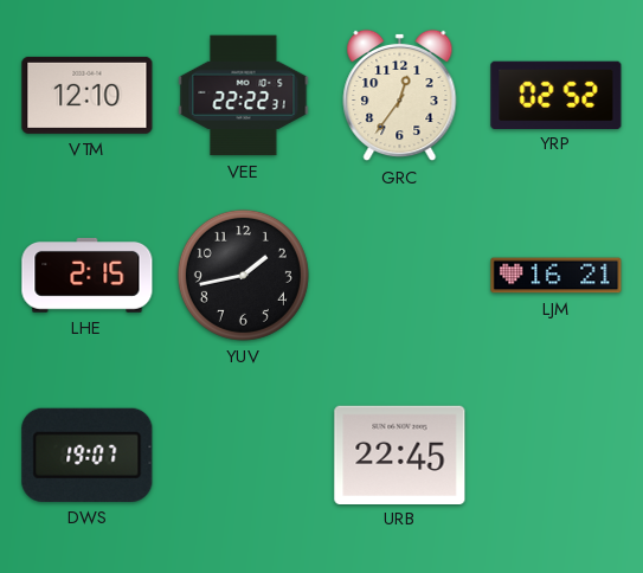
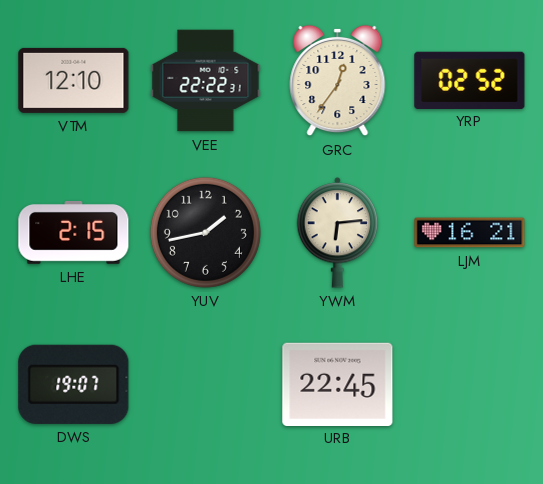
YWM: none -> 6:14
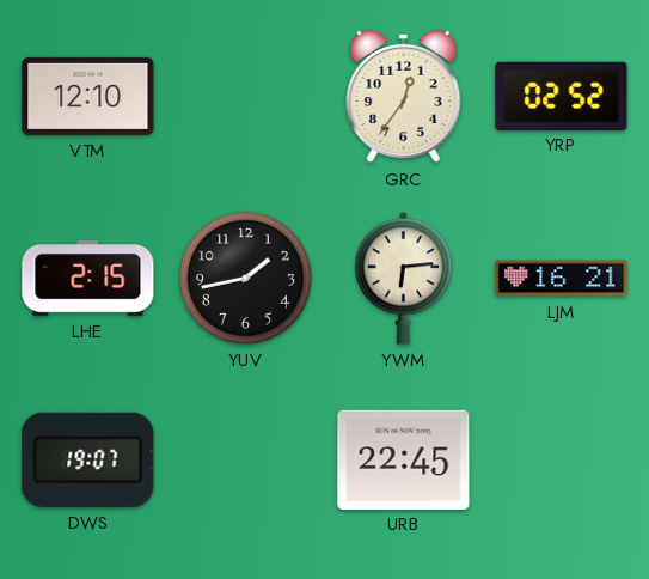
VEE: 22:22 -> none
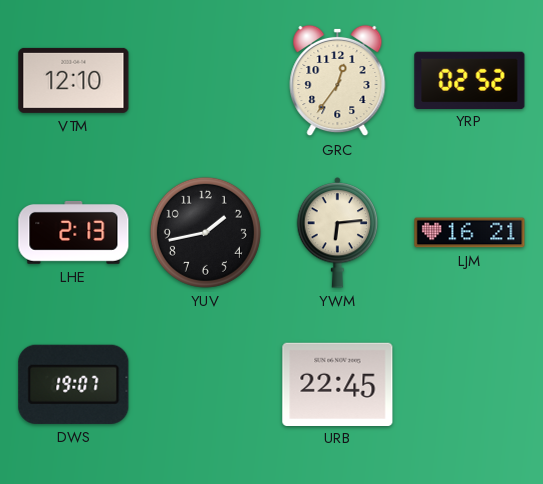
LHE: 2:15 -> 2:13
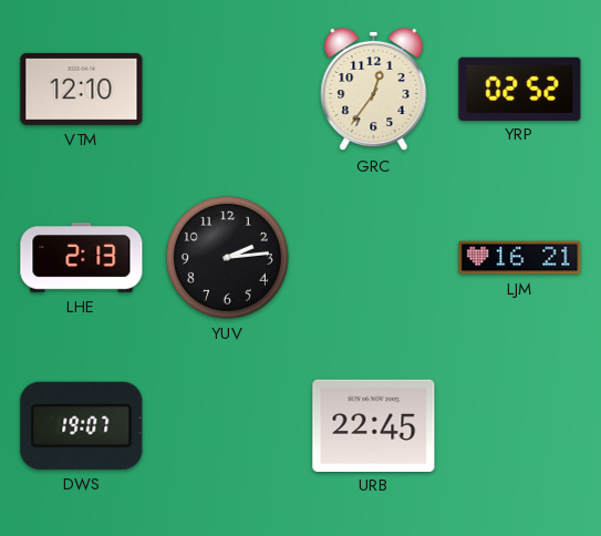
YUV: 1:43 -> 2:14
YWM: 6:14 -> none
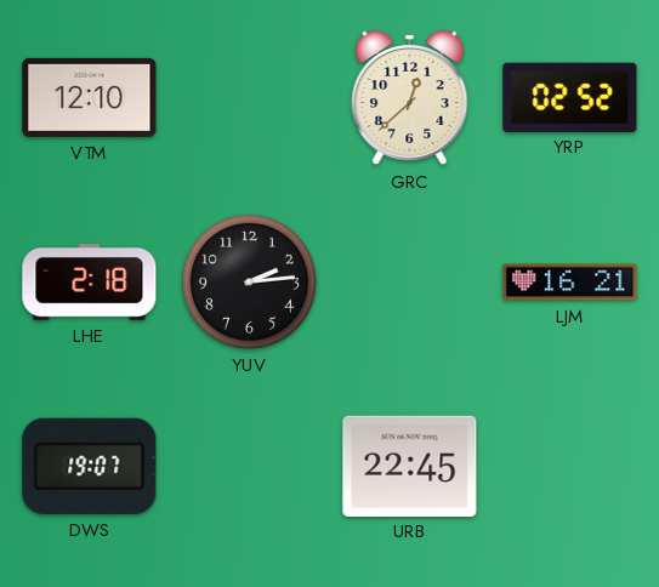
GRC: 12:36 -> 12:38
LHE: 2:13 -> 2:18
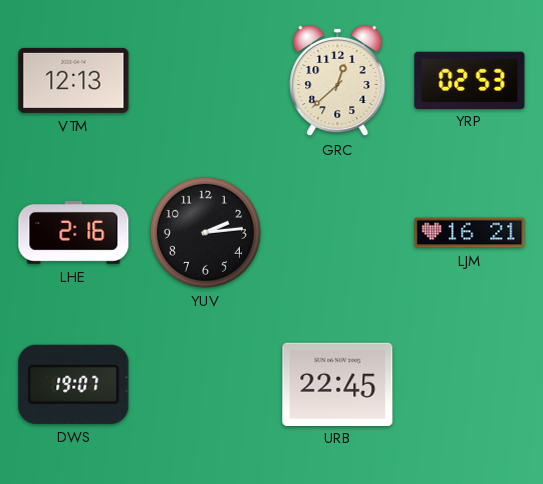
VTM: 12:10 -> 12:13
YRP: 02:52 -> 02:53
LHE: 2:18 -> 2:16
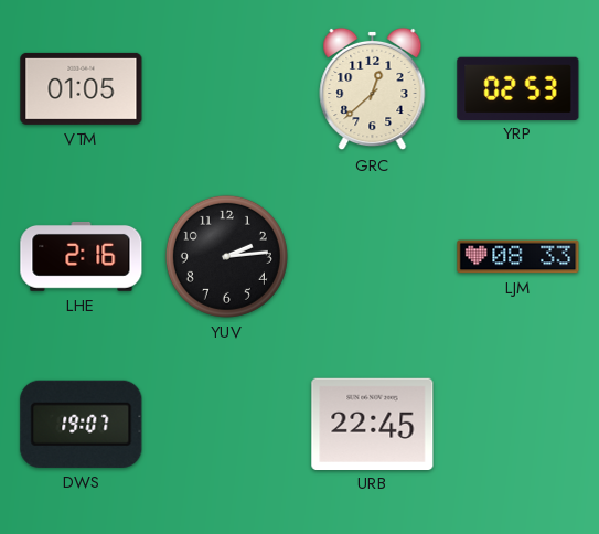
VTM: 12:13 -> 01:05
LJM: 16:21 -> 08:33
